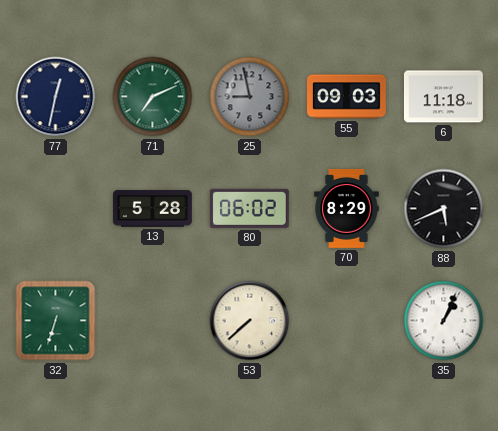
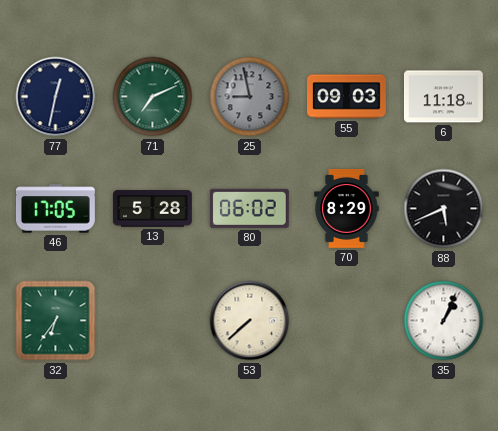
46: none -> 17:05
32: 6:33 -> 6:36
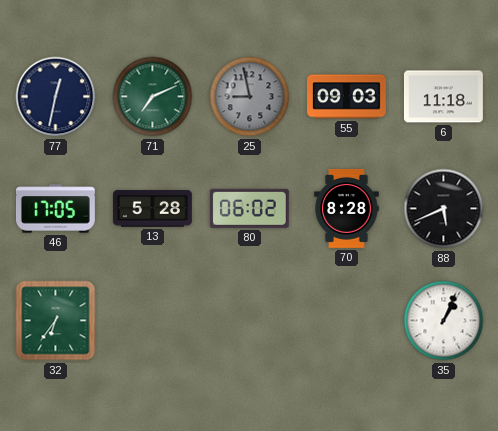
70: 8:29 -> 8:28
53: 7:38 -> none
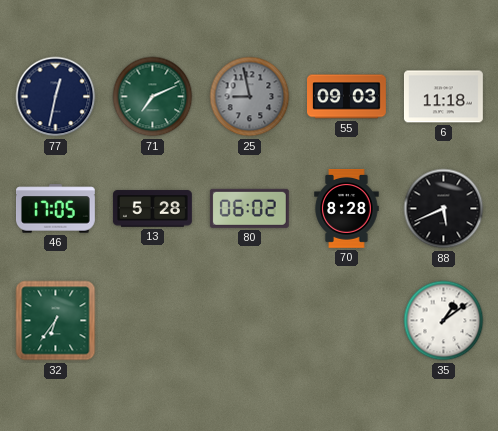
35: 1:04 -> 1:09
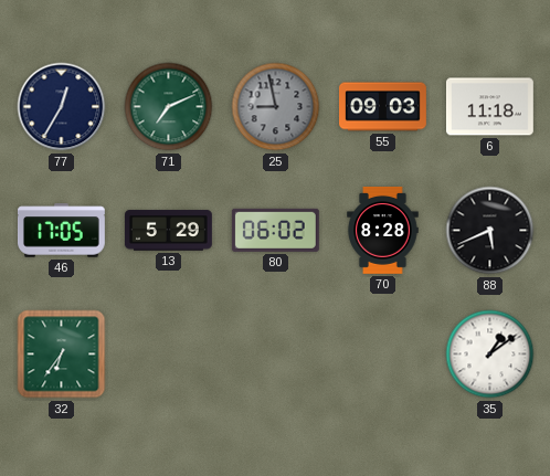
77: 12:32 -> 12:35
13: 5:28 -> 5:29
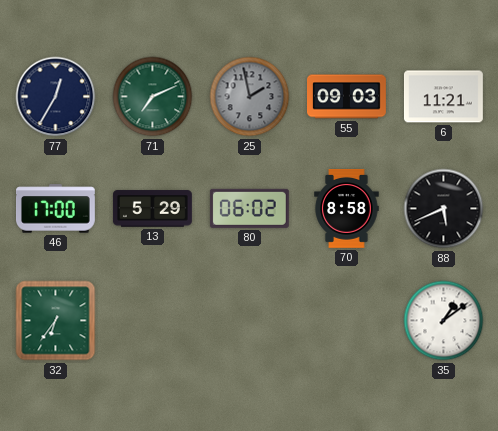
25: 8:58 -> 1:58
6: 11:18 -> 11:21
46: 17:05 -> 17:00
70: 8:28 -> 8:58
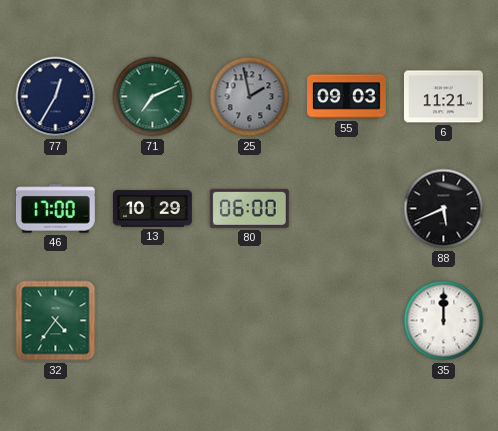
13: 5:29 -> 10:29
80: 06:02 -> 06:00
70: 8:58 -> none
32: 6:36 -> 4:36
35: 1:09 -> 12:00
